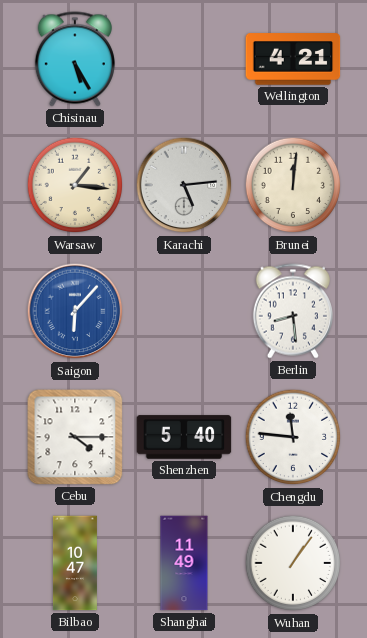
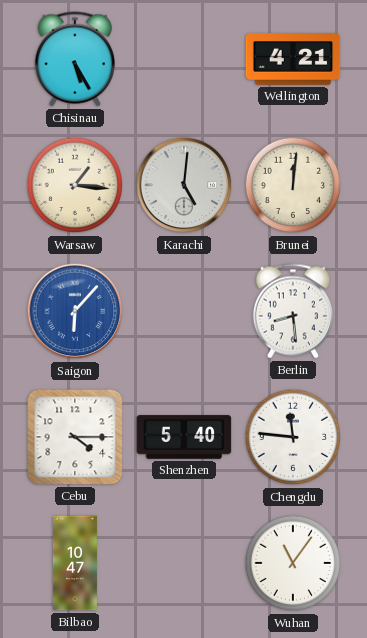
Karachi: 5:14 -> 5:01
Shanghai: 11:49 -> none
Wuhan: 1:06 -> 11:06
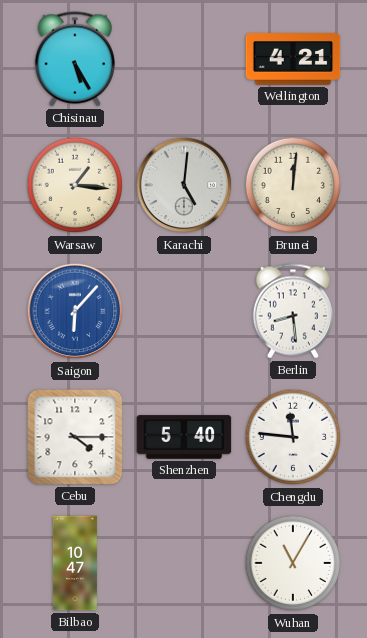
Wuhan: 11:06 -> 11:05
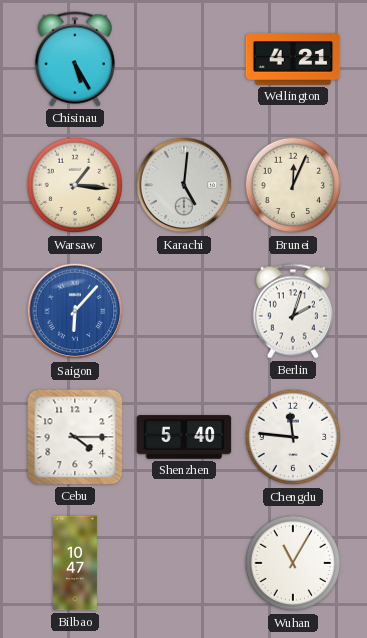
Brunei: 12:01 -> 12:04
Berlin: 8:29 -> 2:03
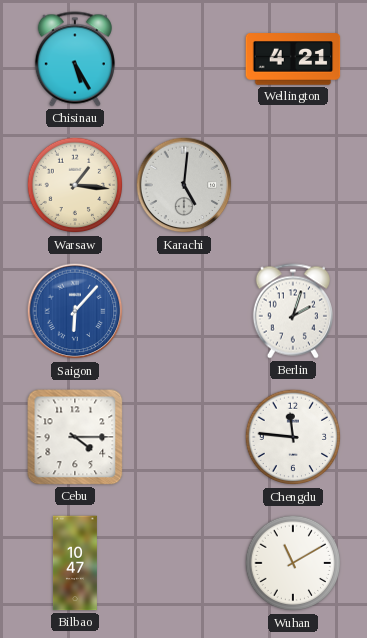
Brunei: 12:04 -> none
Shenzhen: 5:40 -> none
Wuhan: 11:05 -> 11:10
